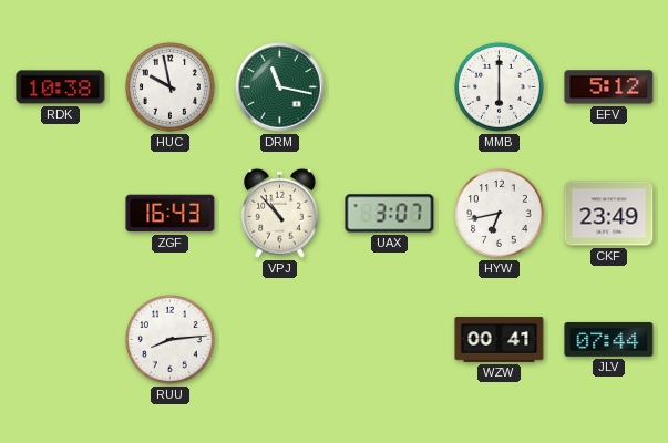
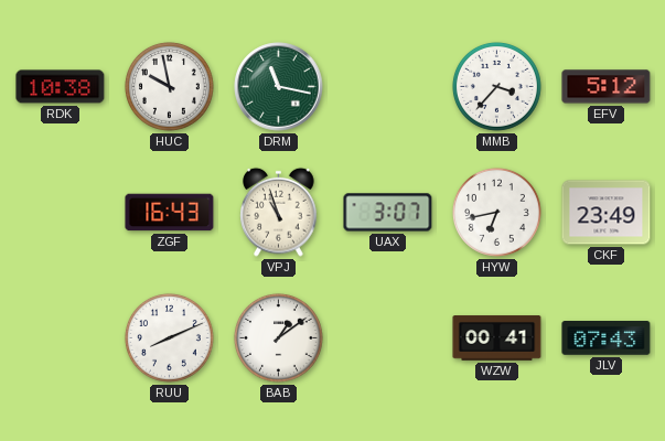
MMB: 6:00 -> 3:37
VPJ: 10:53 -> 10:57
RUU: 8:14 -> 8:11
BAB: none -> 1:09
JLV: 07:44 -> 07:43
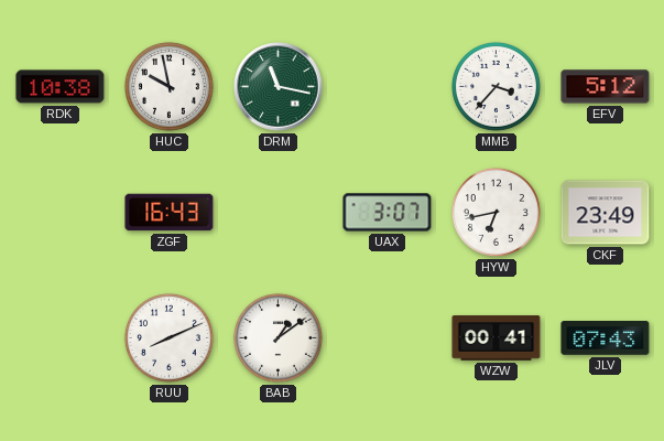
VPJ: 10:57 -> none
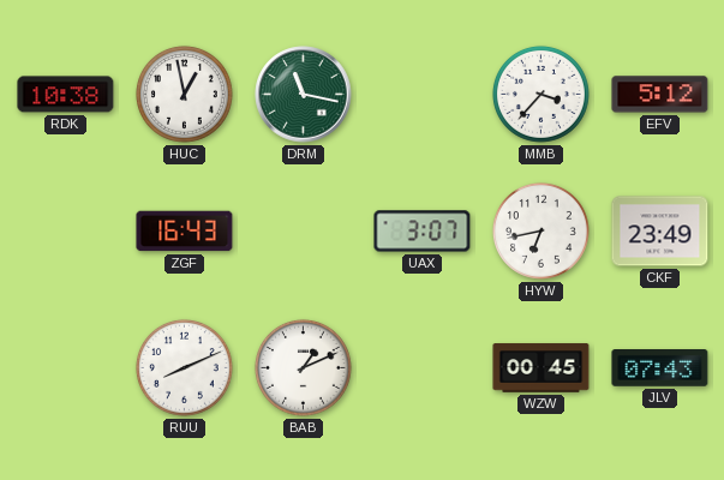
HUC: 9:58 -> 12:58
BAB: 1:09 -> 1:11
WZW: 00:41 -> 00:45
